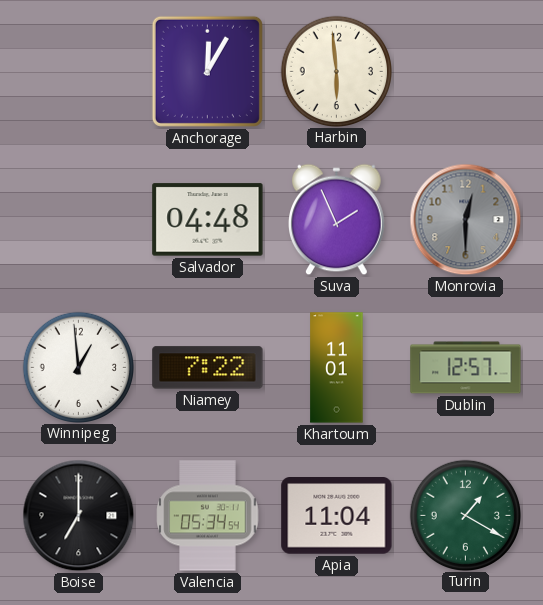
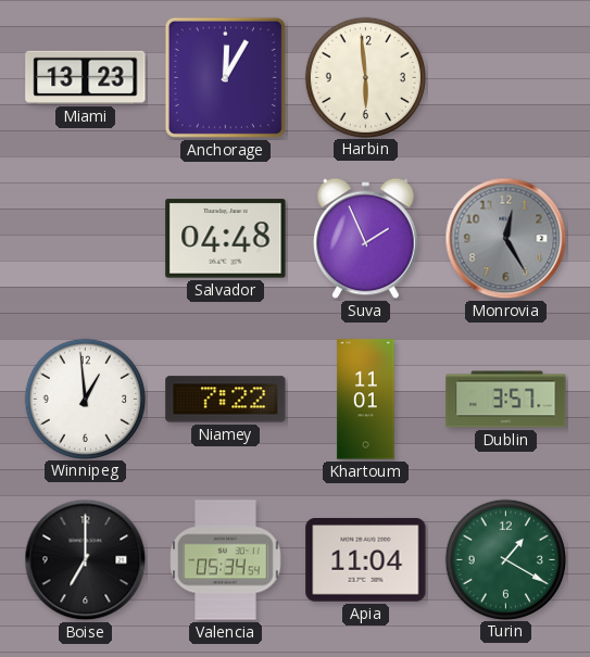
Miami: none -> 13:23
Monrovia: 12:30 -> 12:25
Dublin: 12:57 -> 3:57
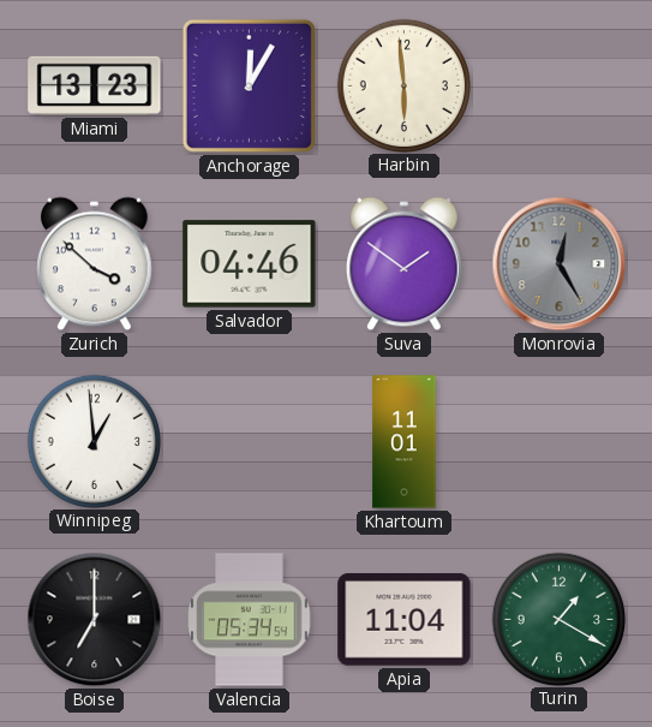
Zurich: none -> 3:52
Salvador: 04:48 -> 04:46
Suva: 1:56 -> 1:51
Niamey: 7:22 -> none
Dublin: 3:57 -> none
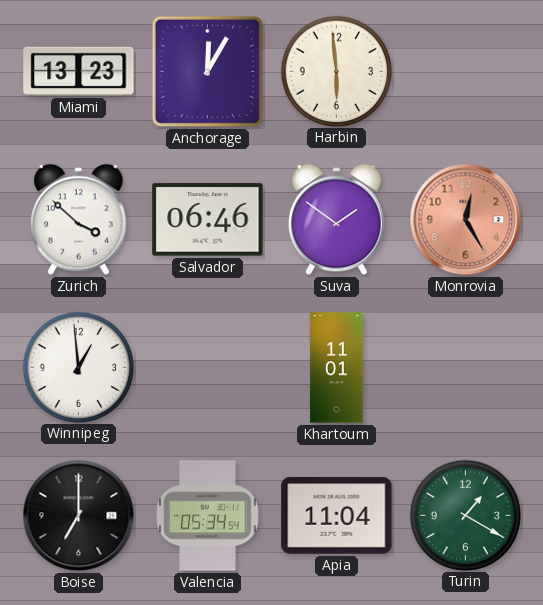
Salvador: 04:46 -> 06:46
Monrovia dial: grey -> salmon
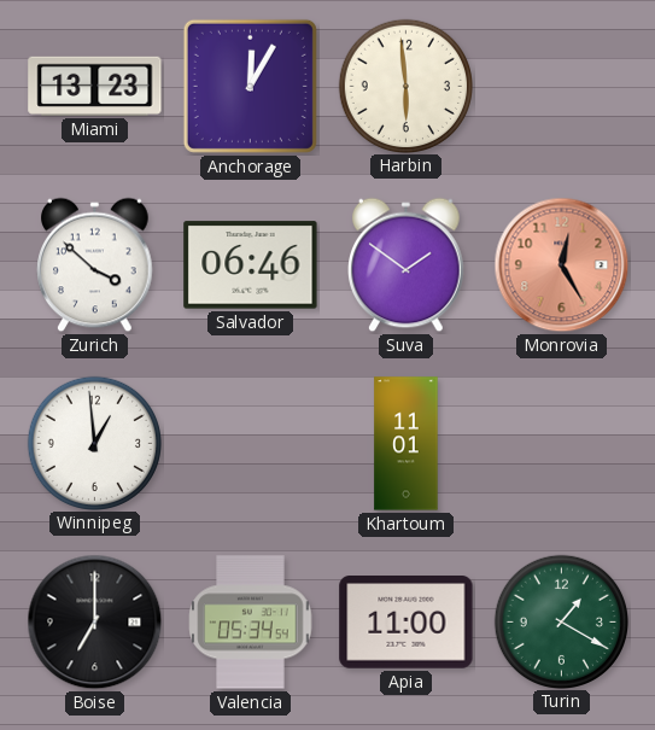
Apia: 11:04 -> 11:00
